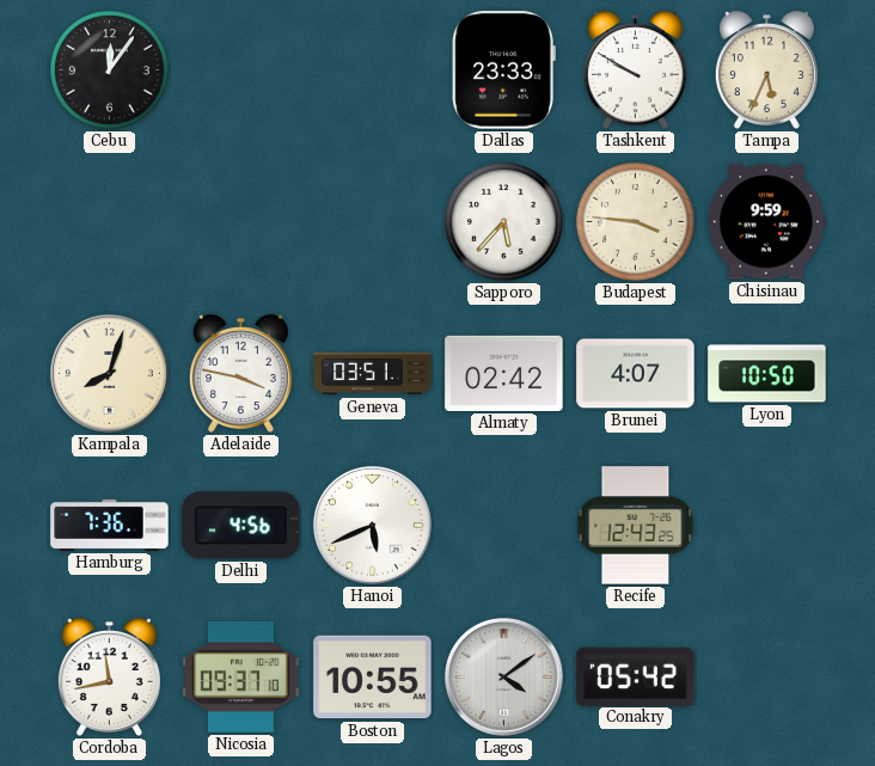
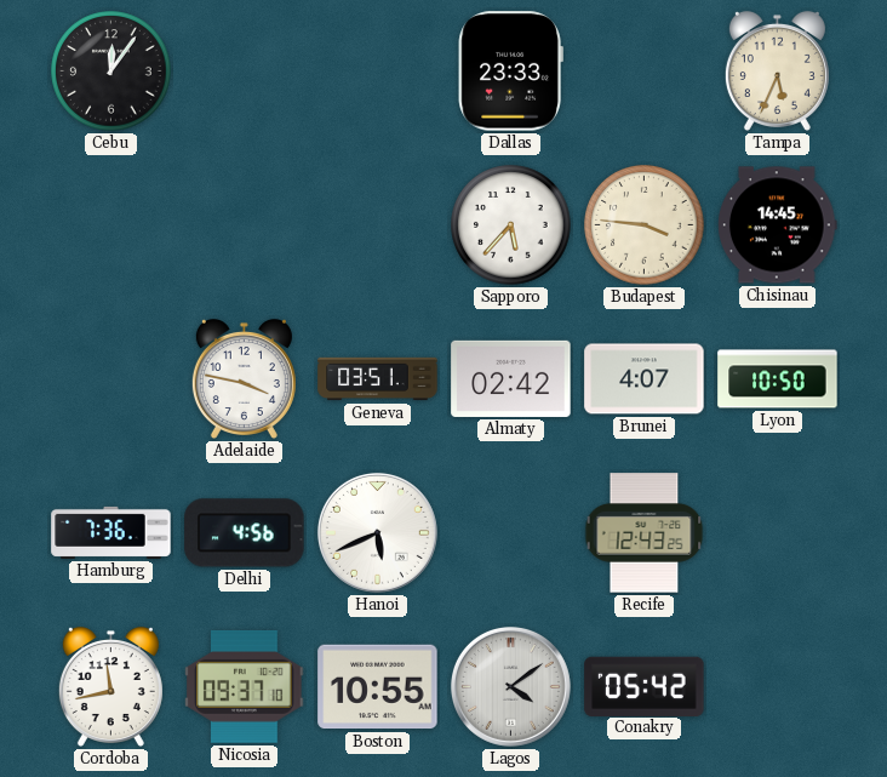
Tashkent: 9:50 -> none
Chisinau: 9:59 -> 14:45
Kampala: 8:03 -> none
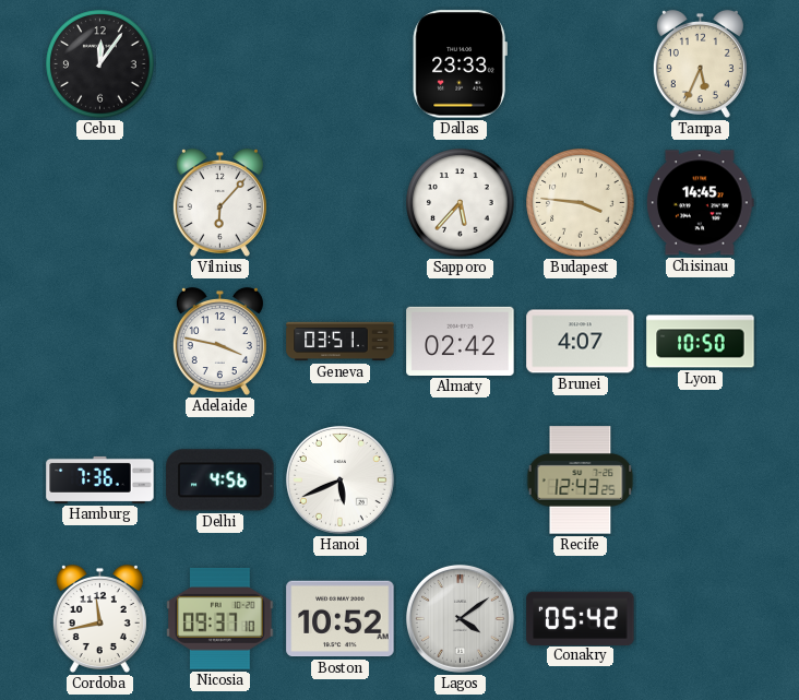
Vilnius: none -> 6:07
Boston: 10:55 -> 10:52
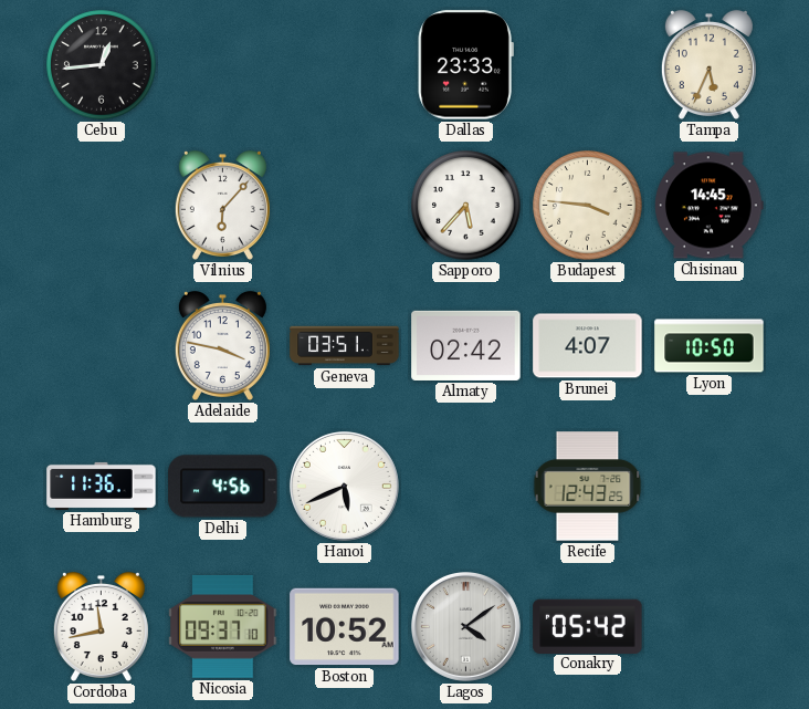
Cebu: 12:06 -> 12:44
Hamburg: 7:36 -> 11:36
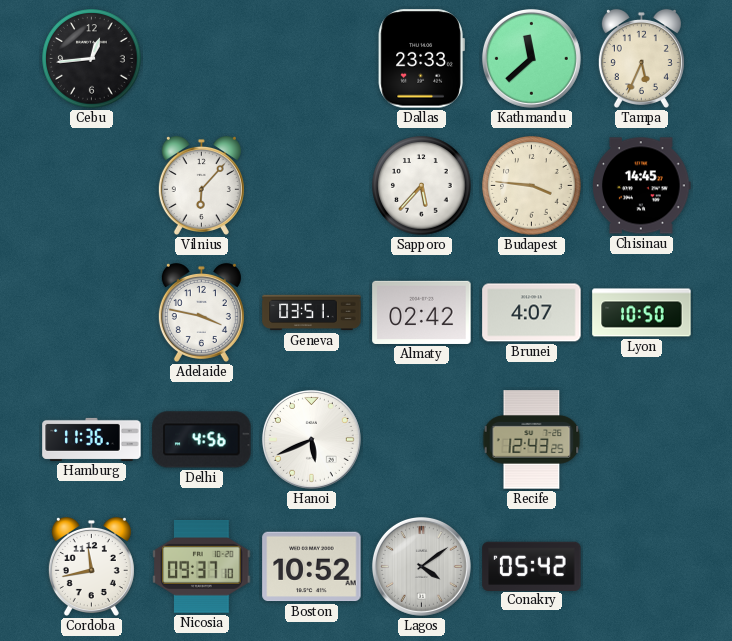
Kathmandu: none -> 11:38
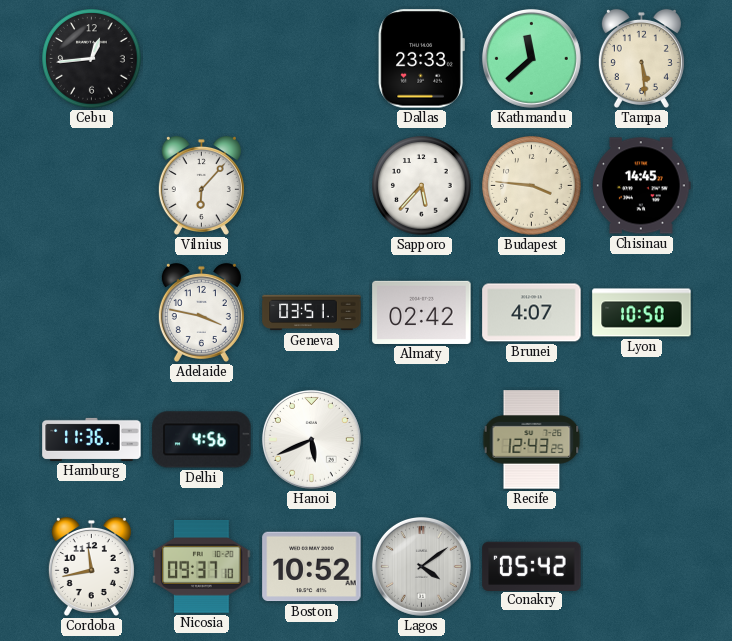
Tampa: 5:34 -> 5:29
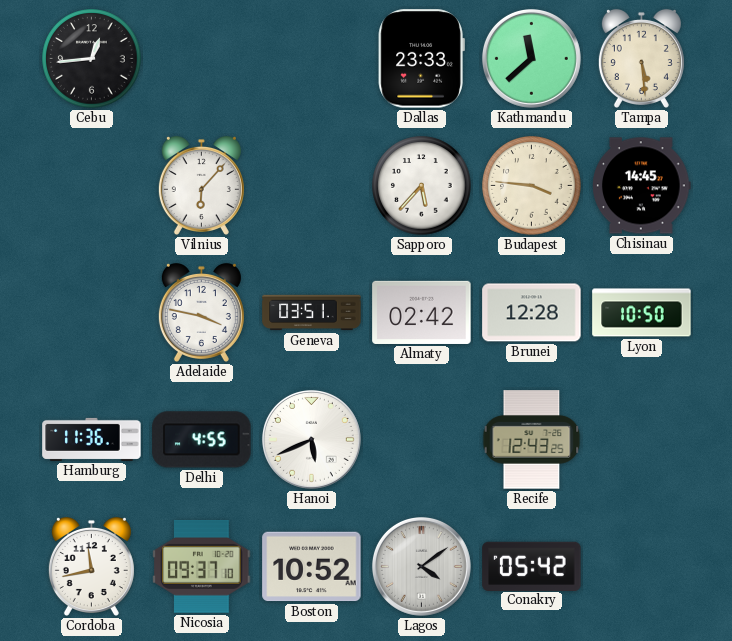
Brunei: 4:07 -> 12:28
Delhi: 4:56 -> 4:55
